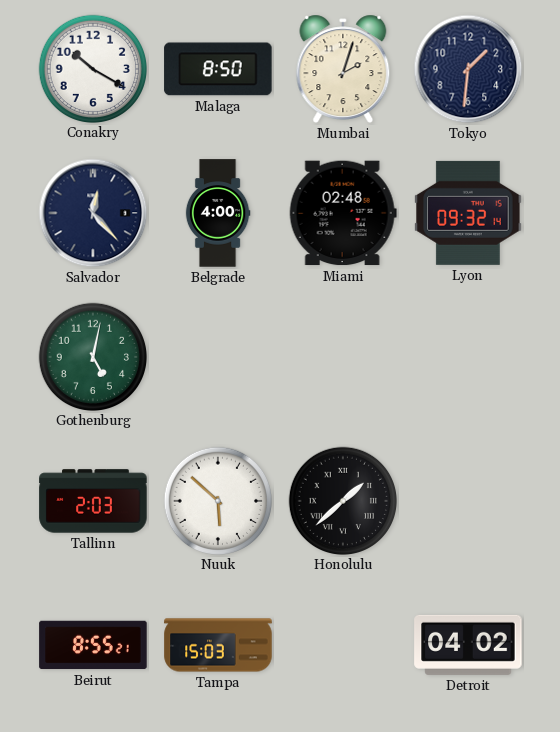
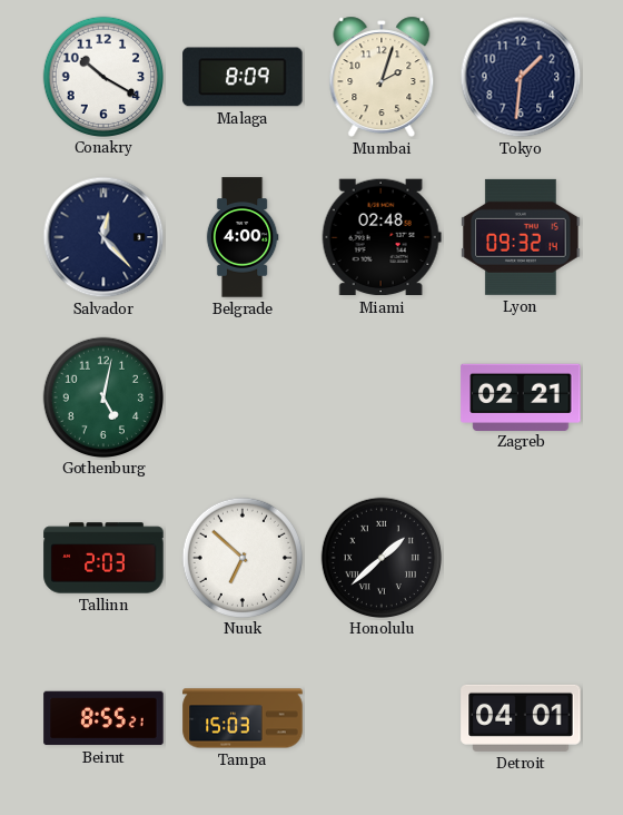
Malaga: 8:50 -> 8:09
Zagreb: none -> 02:21
Nuuk: 5:52 -> 6:52
Detroit: 04:02 -> 04:01
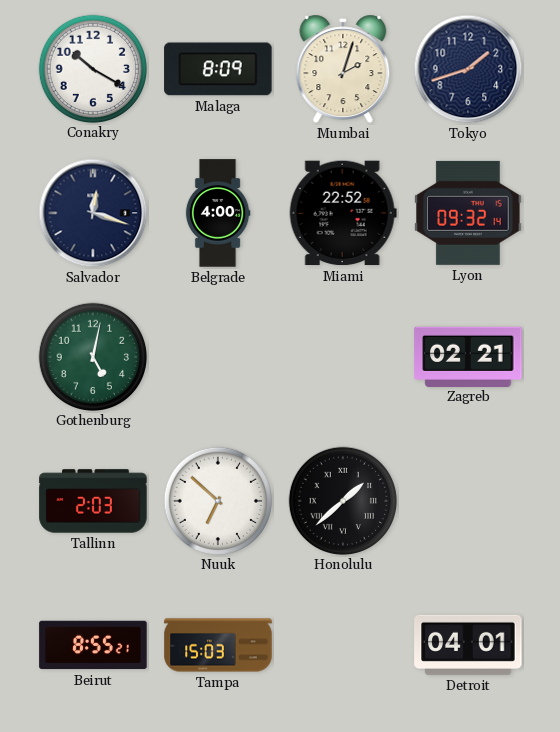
Tokyo: 1:31 -> 1:42
Salvador: 12:23 -> 12:18
Miami: 02:48 -> 22:52
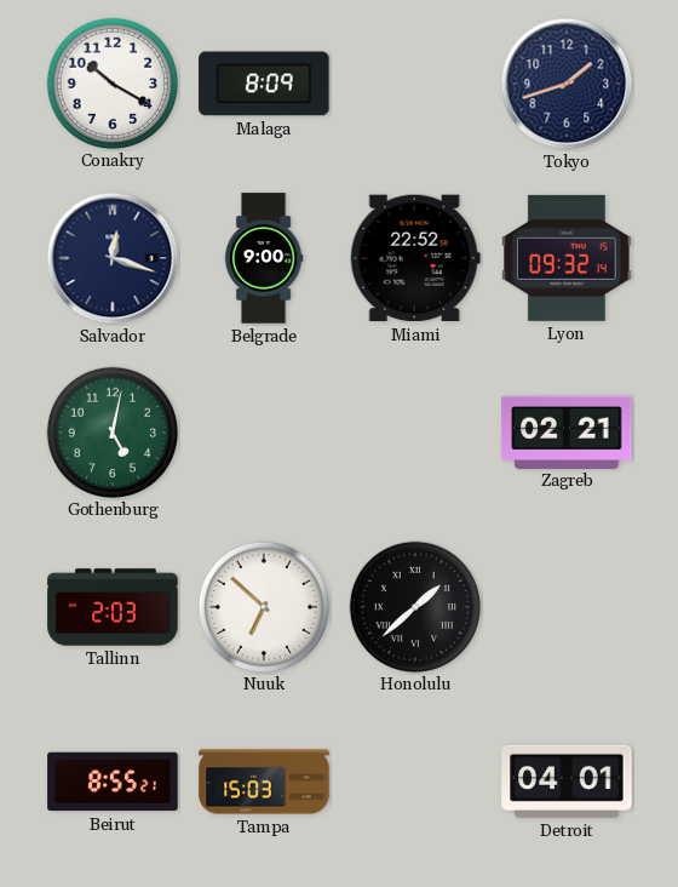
Mumbai: 2:03 -> none
Belgrade: 4:00 -> 9:00
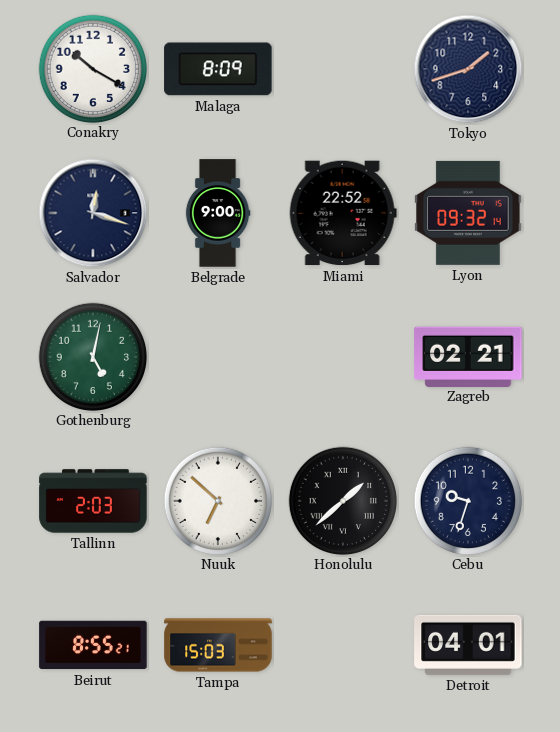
Cebu: none -> 9:33
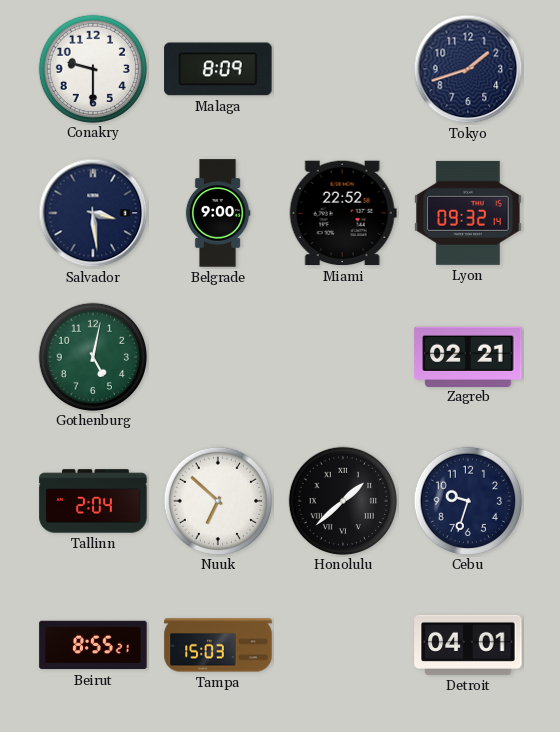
Conakry: 10:20 -> 9:30
Salvador: 12:18 -> 3:29
Tallinn: 2:03 -> 2:04
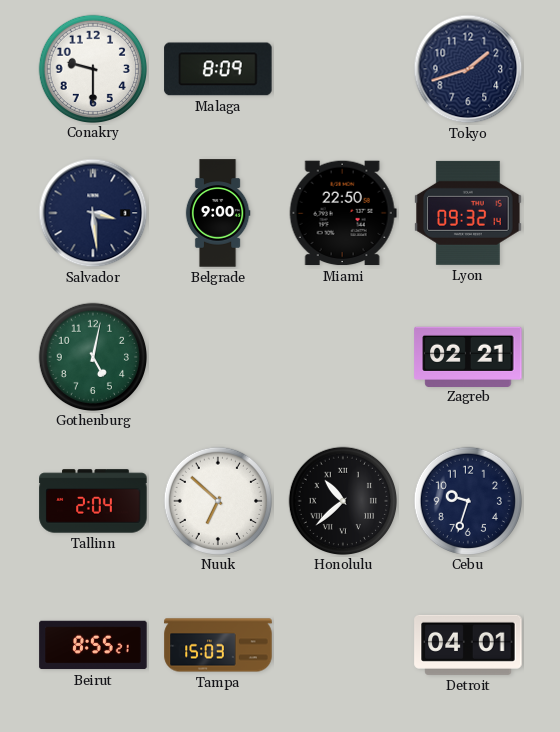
Miami: 22:52 -> 22:50
Honolulu: 1:38 -> 10:38
